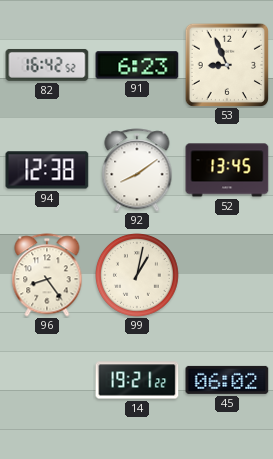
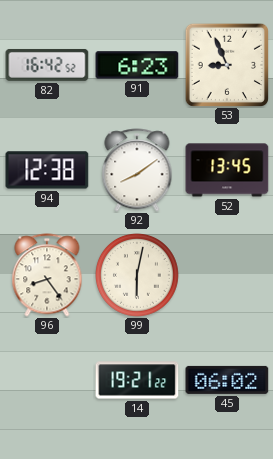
99: 1:02 -> 6:02
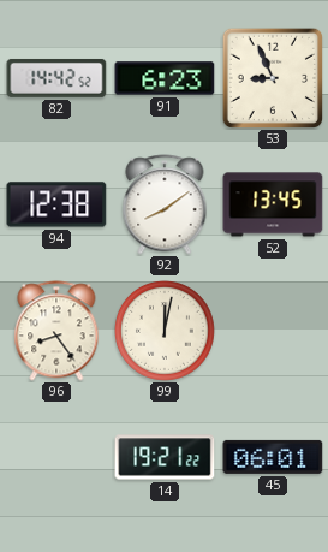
82: 16:42 -> 14:42
99: 6:02 -> 12:02
45: 06:02 -> 06:01
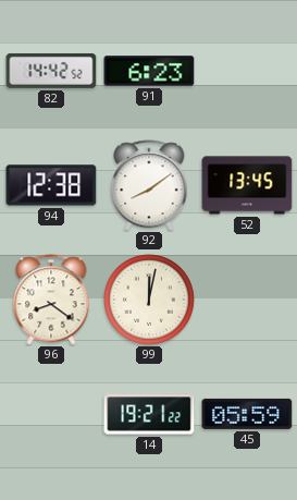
53: 8:56 -> none
96: 8:24 -> 8:21
45: 06:01 -> 05:59
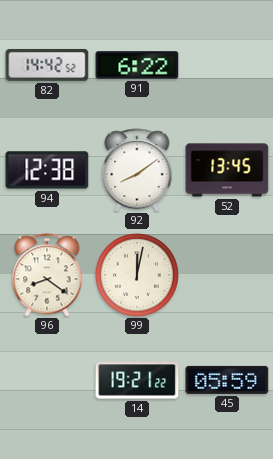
91: 6:23 -> 6:22
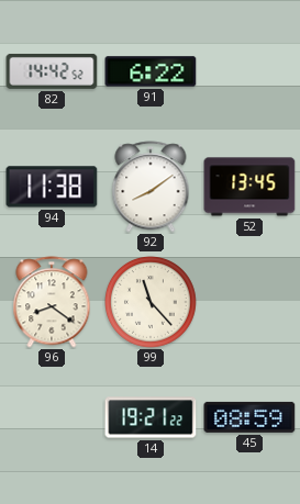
94: 12:38 -> 11:38
99: 12:02 -> 11:23
45: 05:59 -> 08:59
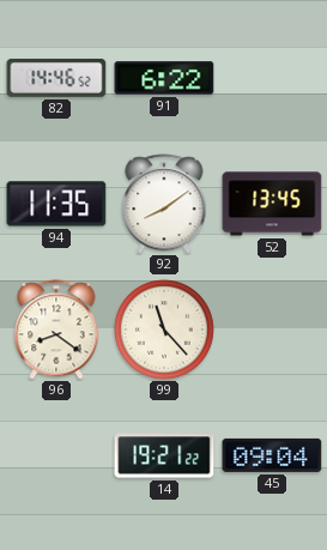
82: 14:42 -> 14:46
94: 11:38 -> 11:35
45: 08:59 -> 09:04
